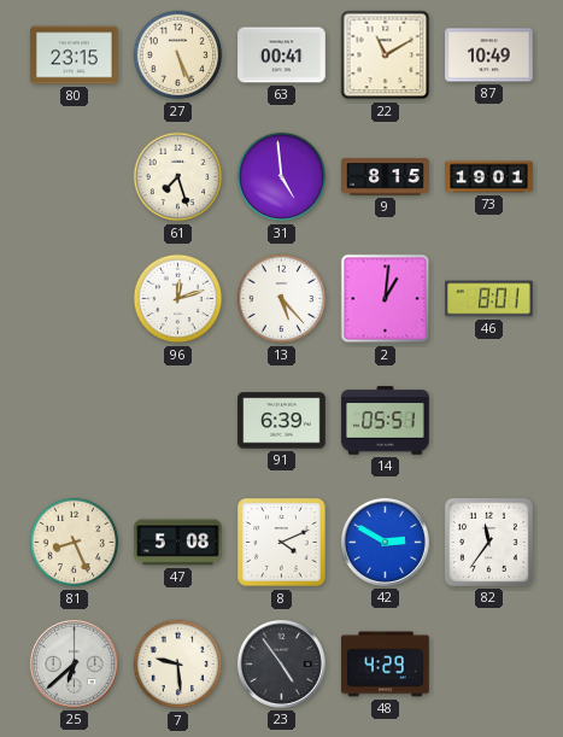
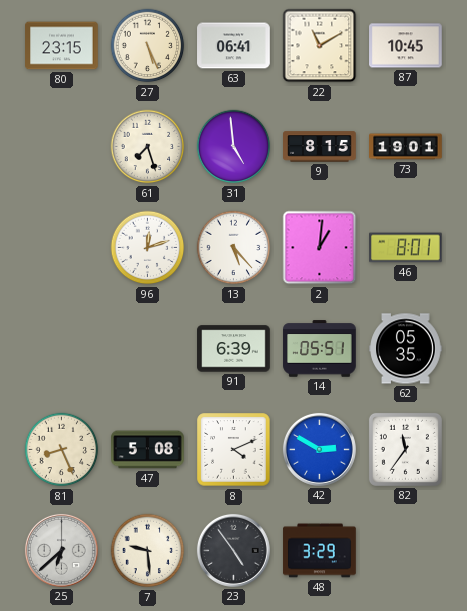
63: 00:41 -> 06:41
87: 10:49 -> 10:45
62: none -> 05:35
48: 4:29 -> 3:29
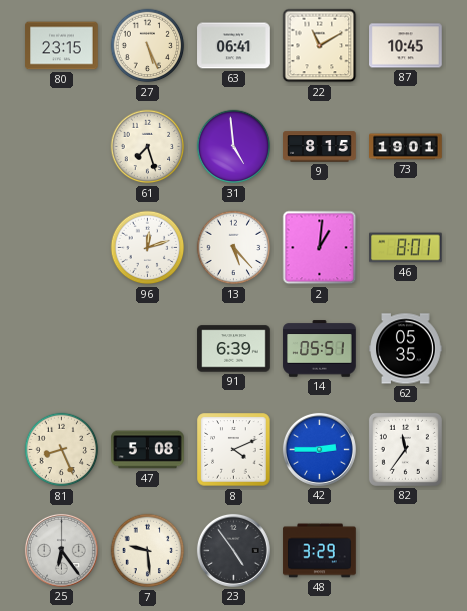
42: 2:50 -> 2:45
25: 6:38 -> 6:24
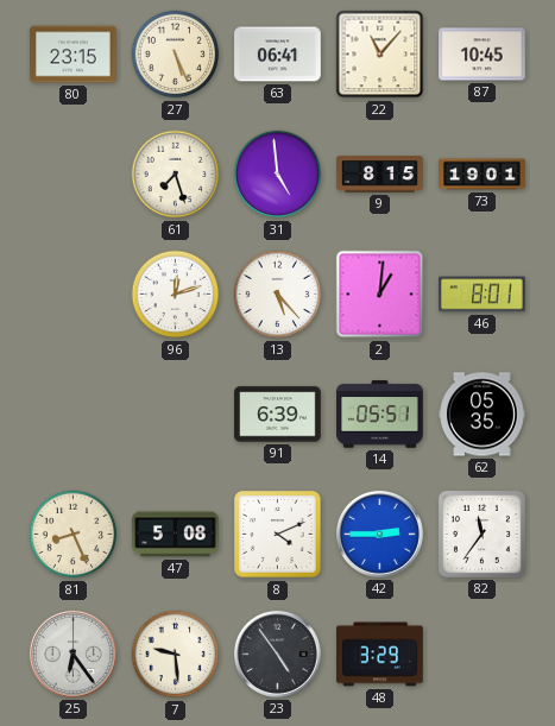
22: 11:10 -> 11:07
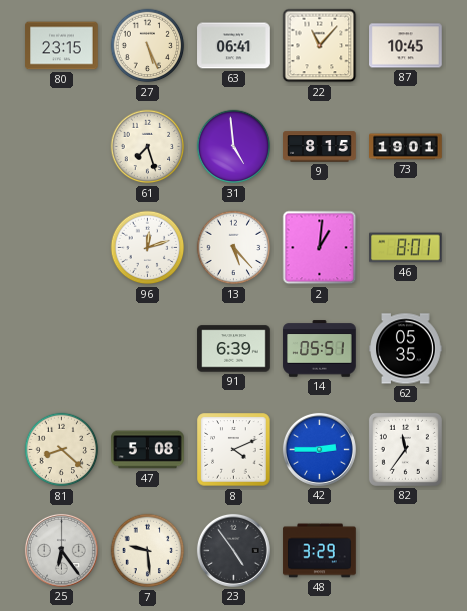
81: 8:26 -> 8:22
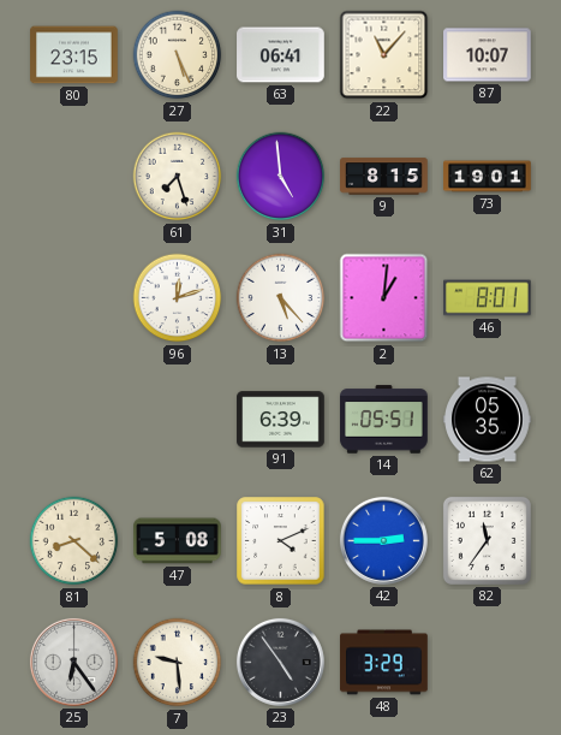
87: 10:45 -> 10:07
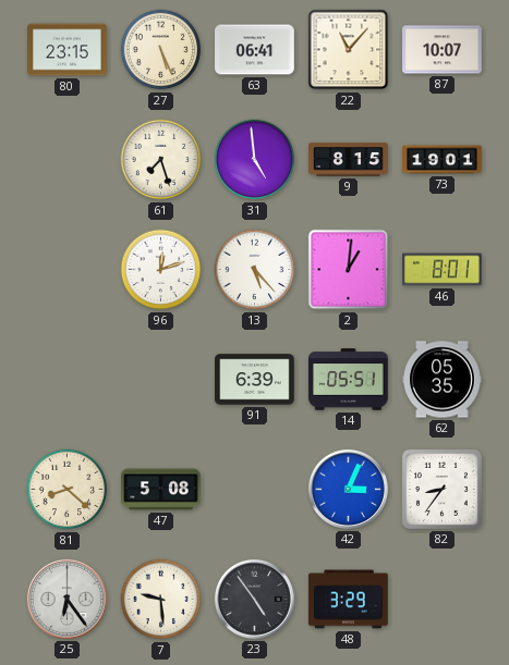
8: 4:11 -> none
42: 2:45 -> 3:04
82: 11:36 -> 8:36
